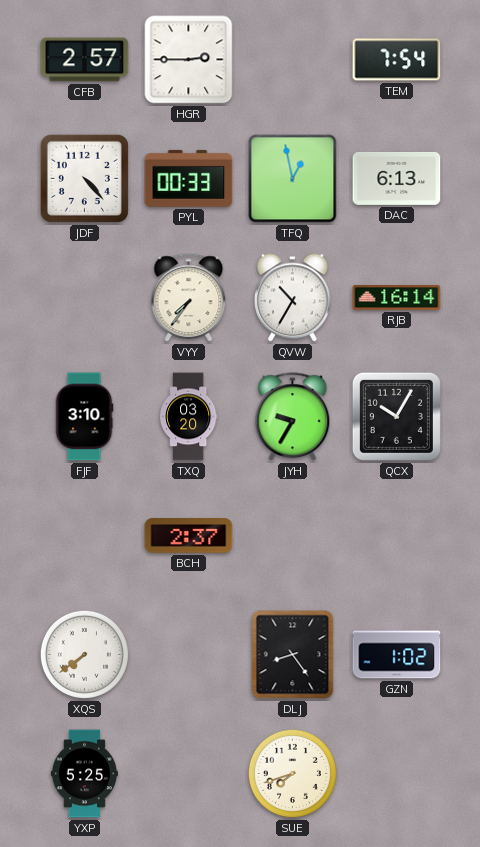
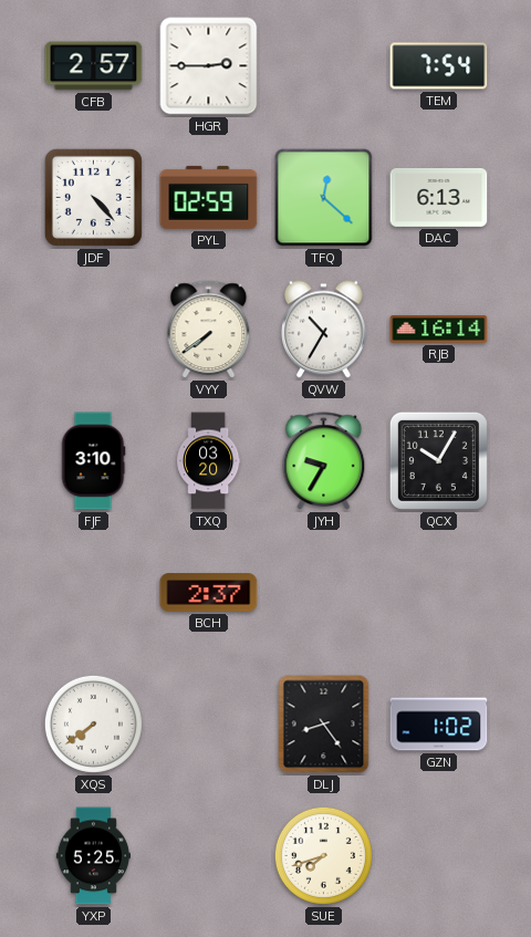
PYL: 00:33 -> 02:59
TFQ: 12:58 -> 12:22
VYY: 7:36 -> 7:39
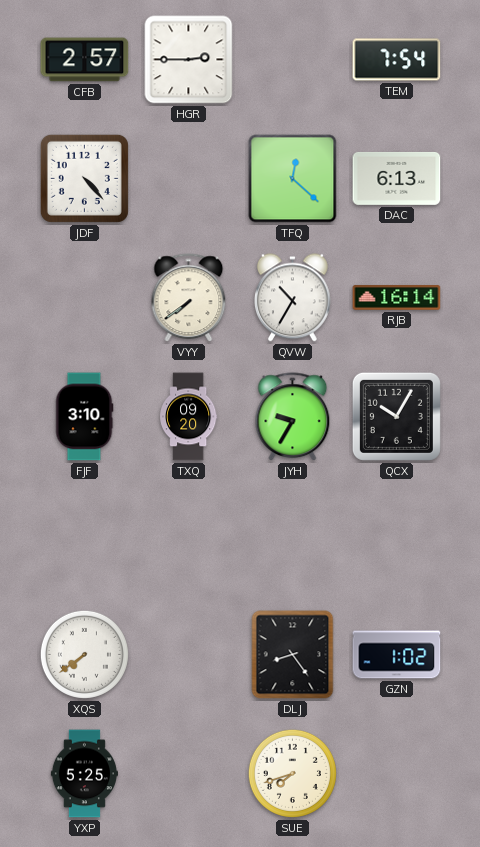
PYL: 02:59 -> none
TXQ: 03:20 -> 09:20
BCH: 2:37 -> none
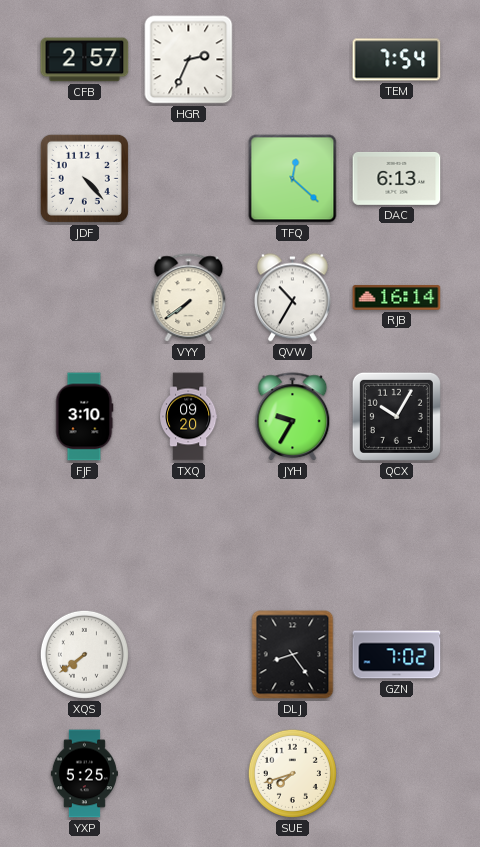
HGR: 2:45 -> 2:34
GZN: 1:02 -> 7:02
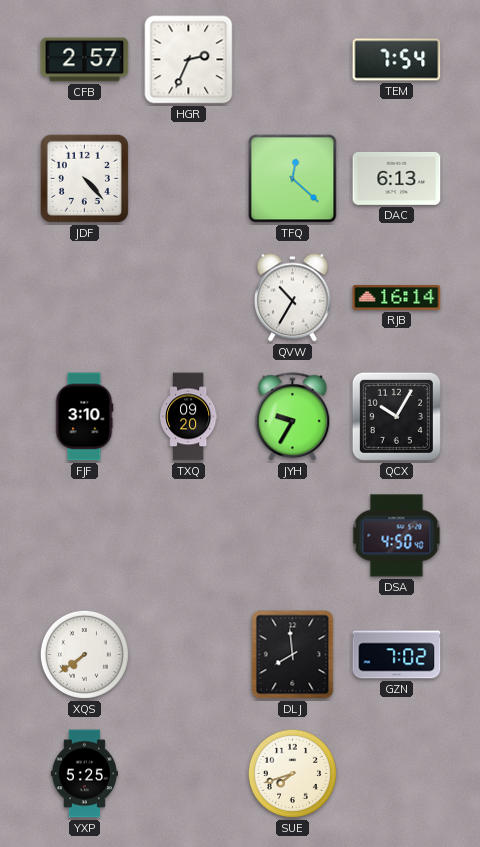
VYY: 7:39 -> none
DSA: none -> 4:50
DLJ: 8:24 -> 7:59
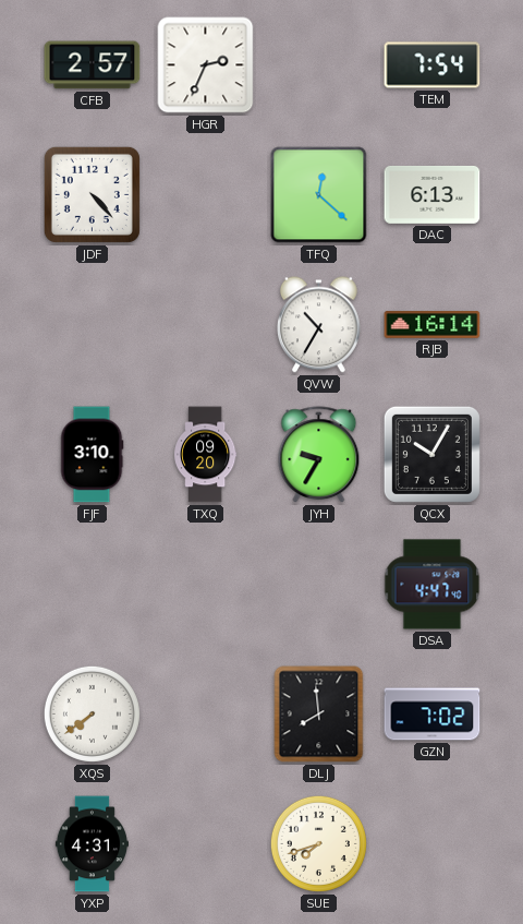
DSA: 4:50 -> 4:47
YXP: 5:25 -> 4:31
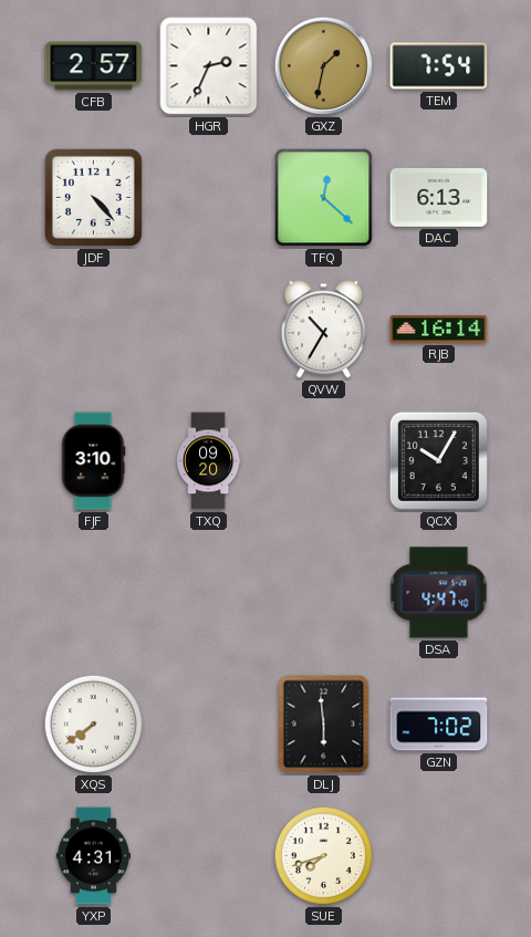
GXZ: none -> 1:32
JYH: 9:35 -> none
DLJ: 7:59 -> 5:59
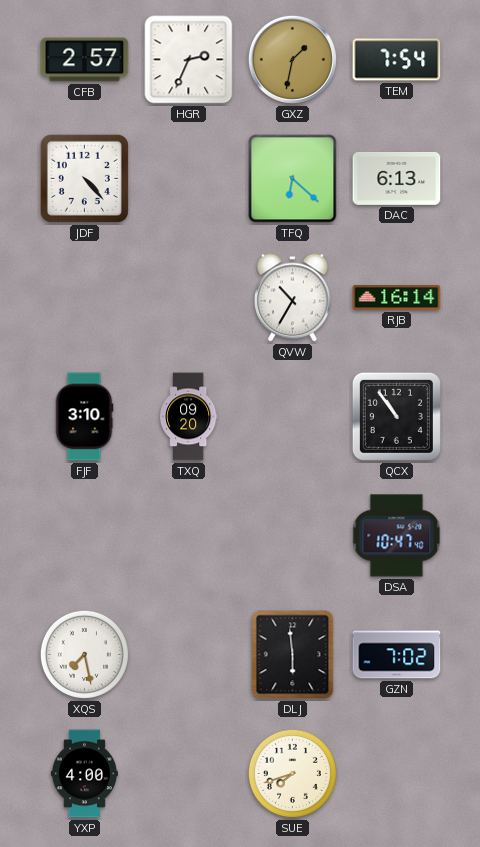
TFQ: 12:22 -> 6:22
QCX: 10:05 -> 10:54
DSA: 4:47 -> 10:47
XQS: 7:39 -> 7:28
YXP: 4:31 -> 4:00
